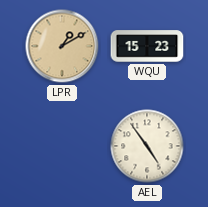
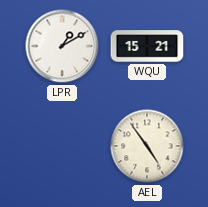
LPR dial: champagne -> white
WQU: 15:23 -> 15:21
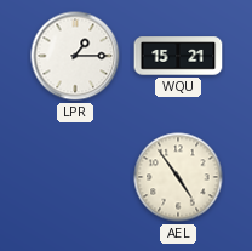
LPR: 1:10 -> 1:15
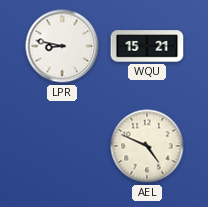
LPR: 1:15 -> 8:47
AEL: 4:54 -> 4:49
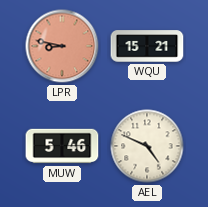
LPR dial: white -> salmon
MUW: none -> 5:46
